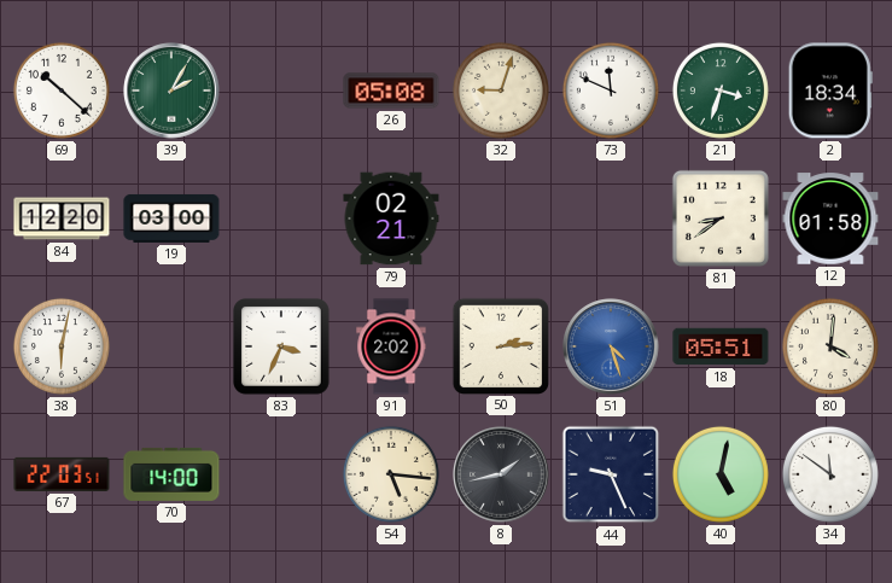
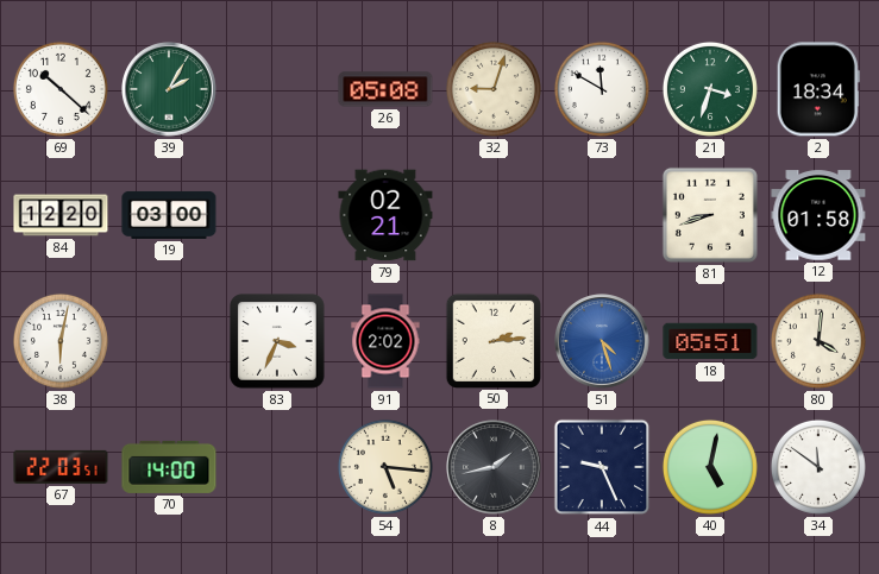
73: 11:49 -> 11:50
81: 8:39 -> 8:42
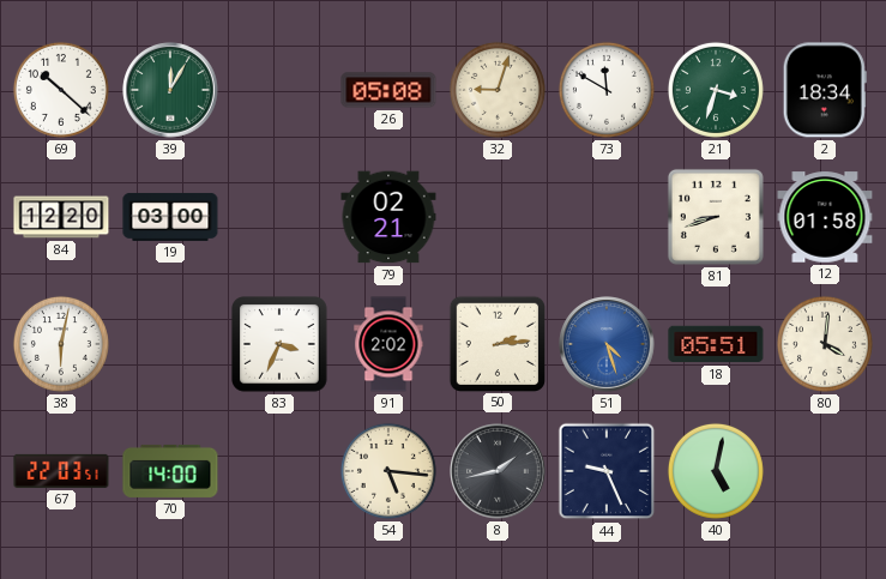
39: 2:05 -> 12:05
34: 11:51 -> none
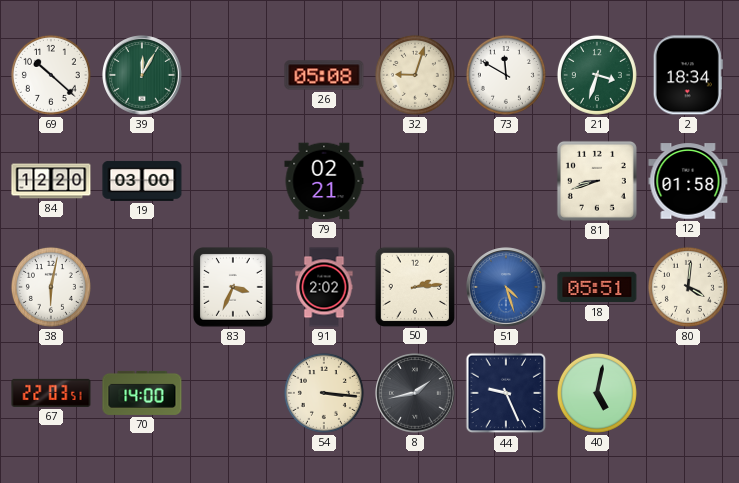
54: 5:16 -> 3:16
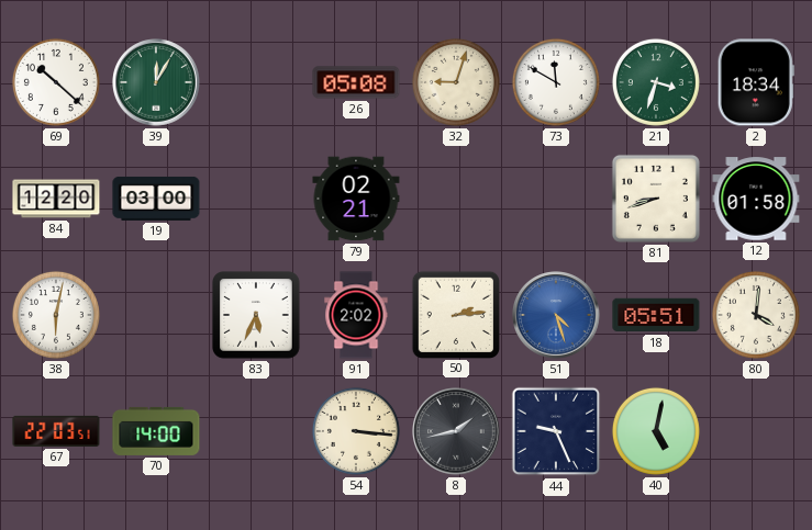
83: 3:34 -> 5:34
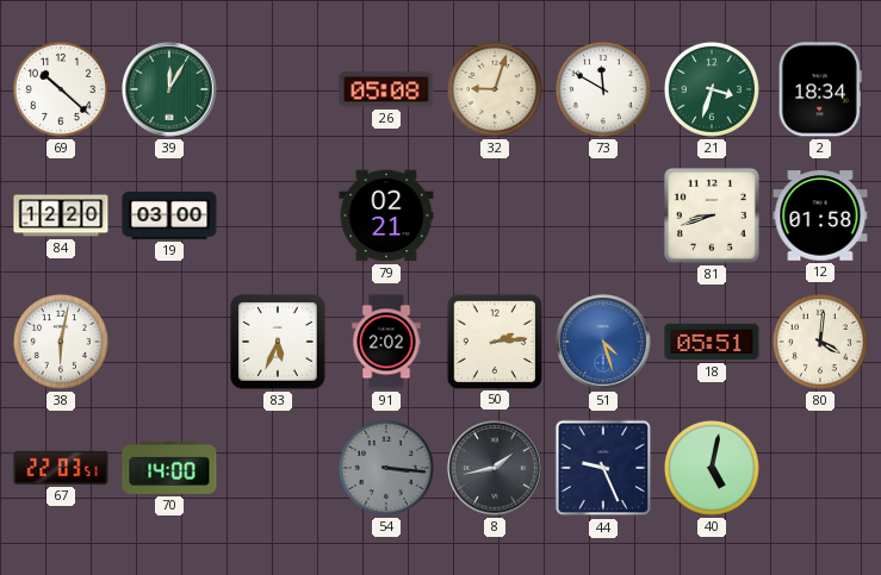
54 dial: cream -> grey
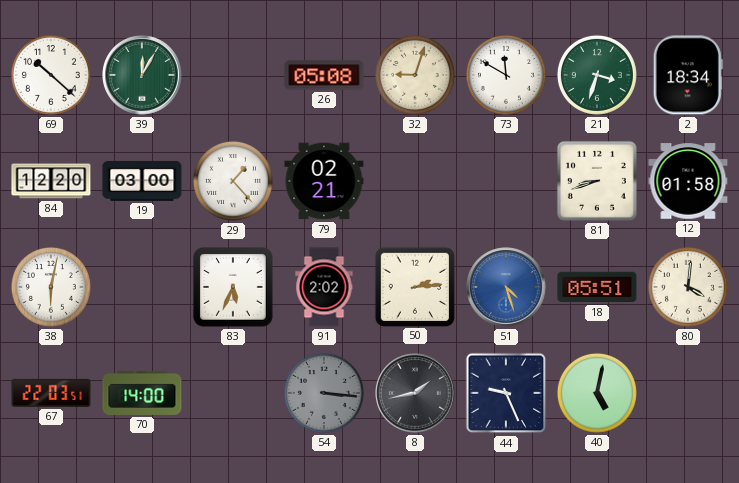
29: none -> 1:23
